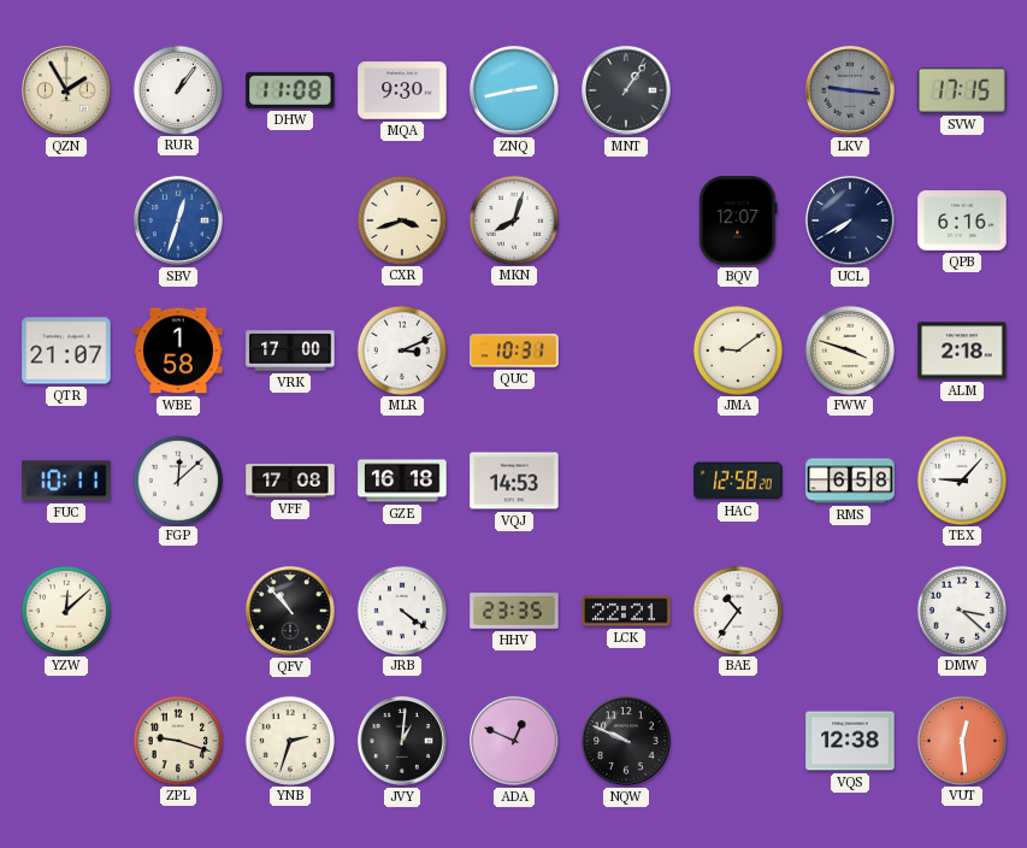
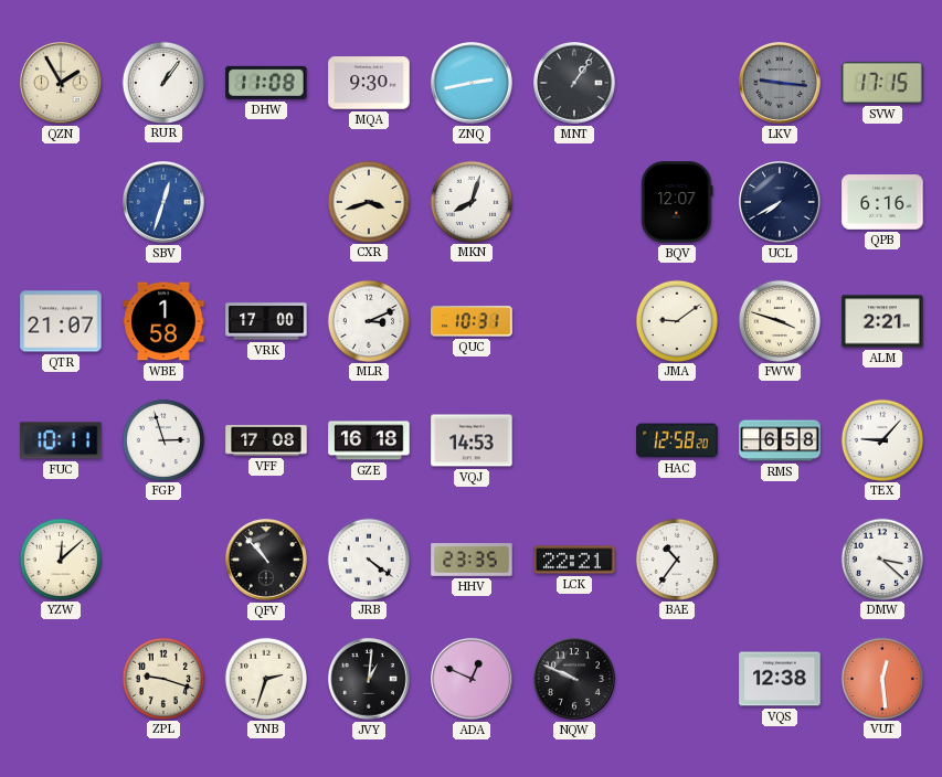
ALM: 2:18 -> 2:21
FGP: 12:08 -> 2:57
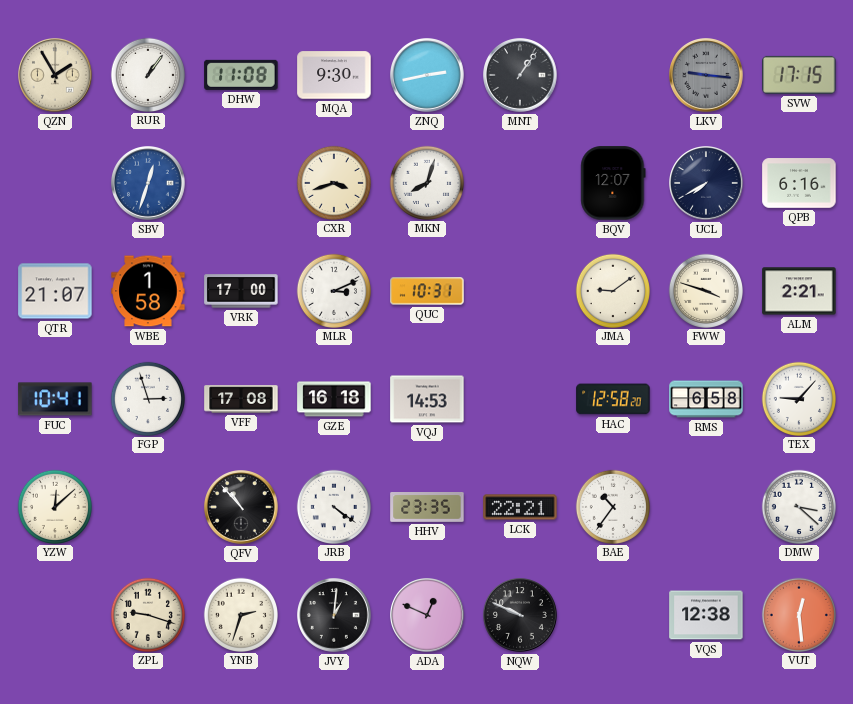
FUC: 10:11 -> 10:41
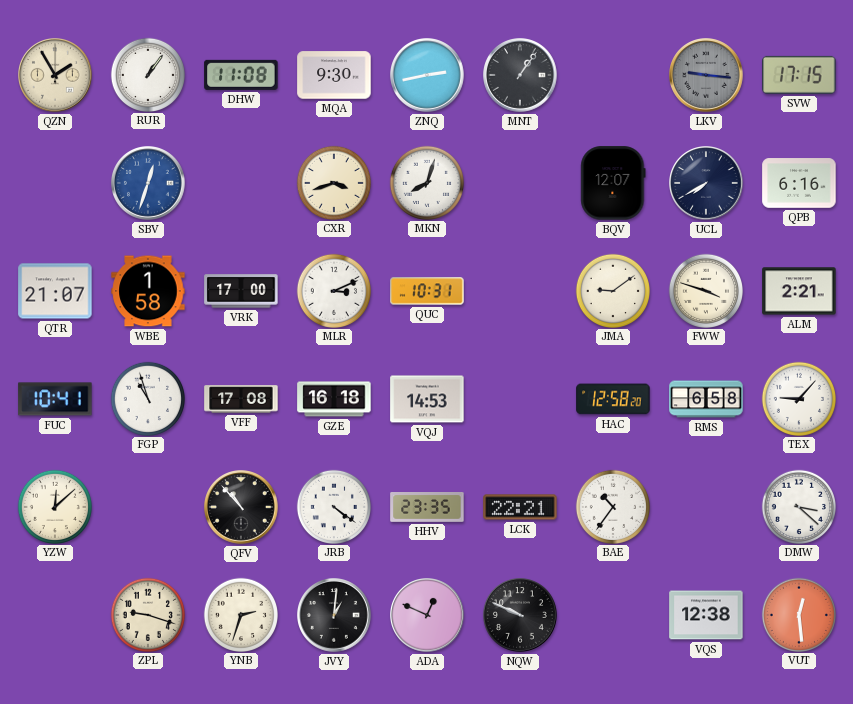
FGP: 2:57 -> 10:57
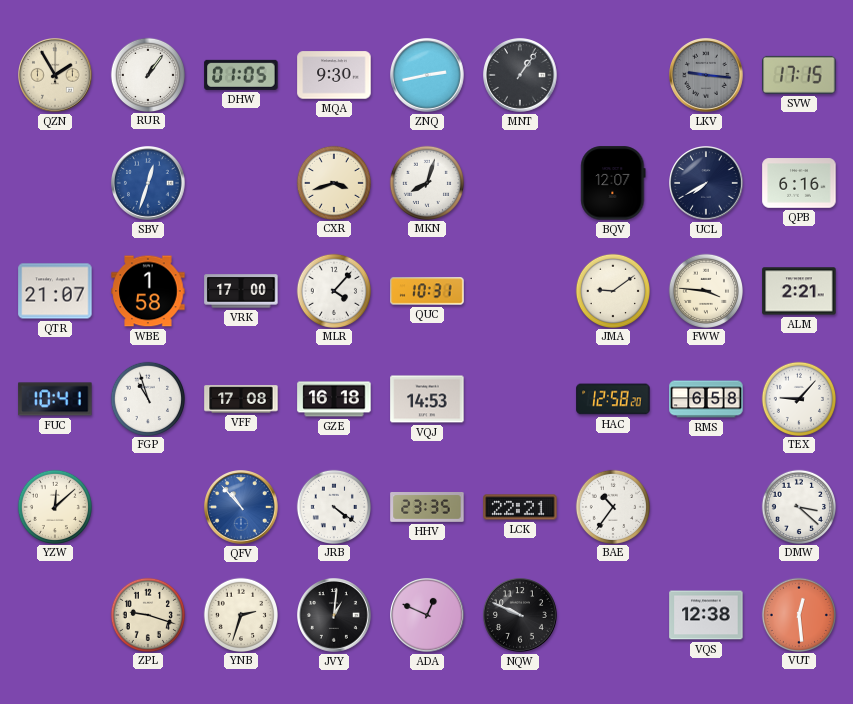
DHW: 11:08 -> 01:05
MLR: 3:11 -> 4:07
FWW: 3:48 -> 3:46
QFV dial: black -> blue
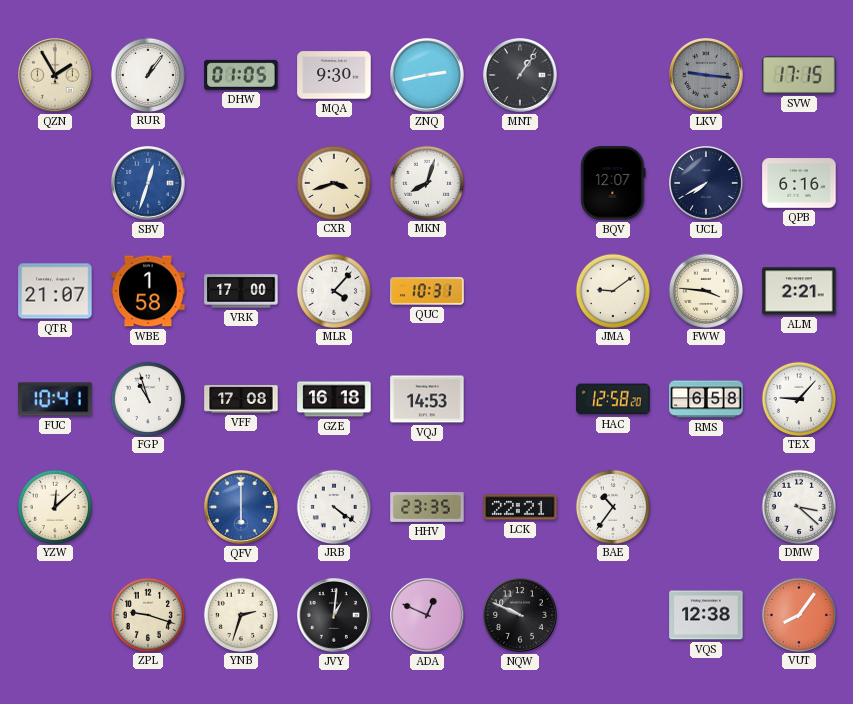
QFV: 10:53 -> 6:00
VUT: 12:29 -> 8:06
